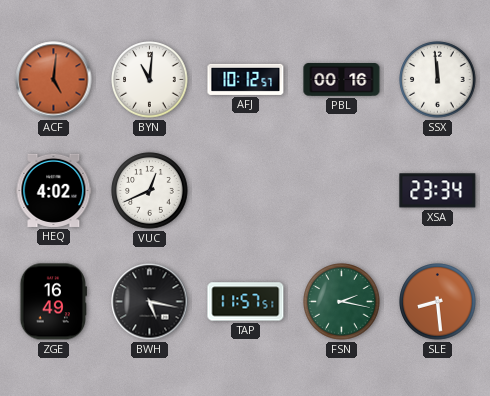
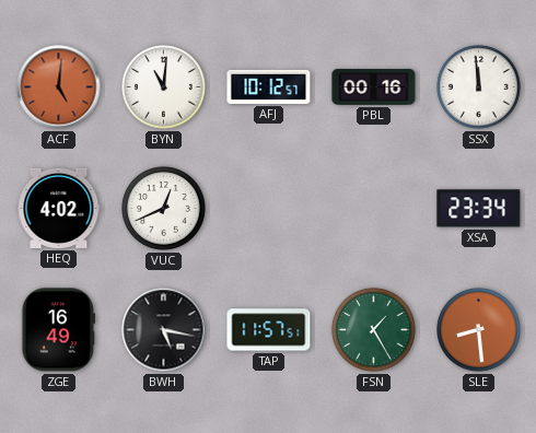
FSN: 2:17 -> 1:25
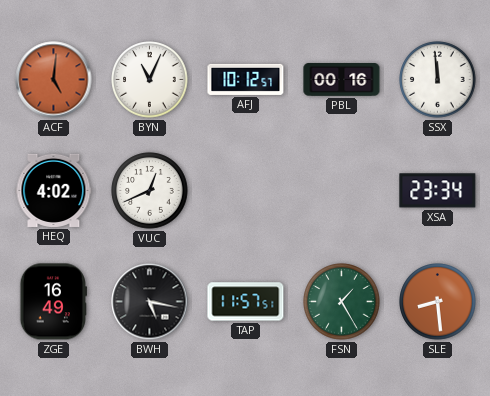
BYN: 11:01 -> 11:04
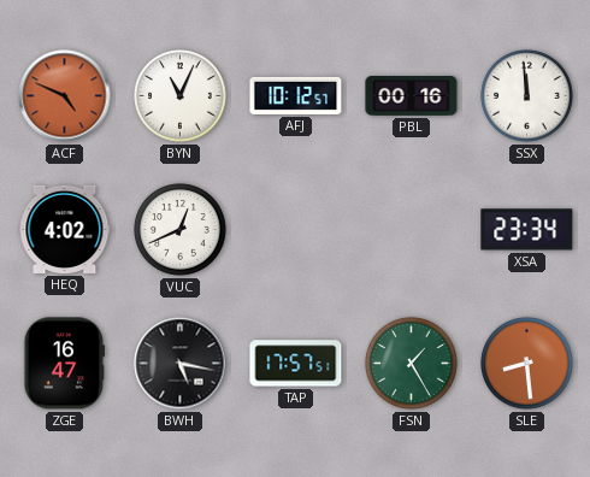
ACF: 5:01 -> 4:49
ZGE: 16:49 -> 16:47
TAP: 11:57 -> 17:57
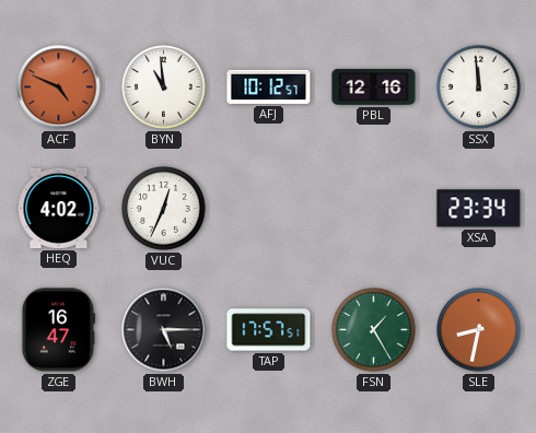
BYN: 11:04 -> 10:59
PBL: 00:16 -> 12:16
VUC: 12:41 -> 12:34
BWH: 5:17 -> 5:15
SLE: 8:29 -> 8:32
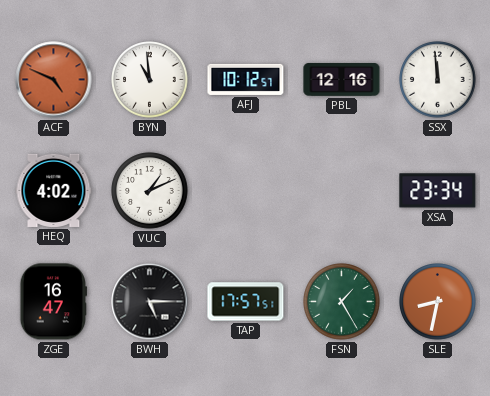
VUC: 12:34 -> 1:11
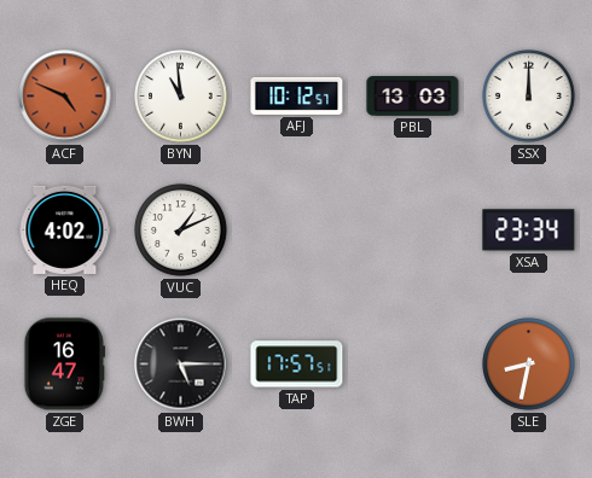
PBL: 12:16 -> 13:03
SSX: 11:59 -> 12:00
FSN: 1:25 -> none
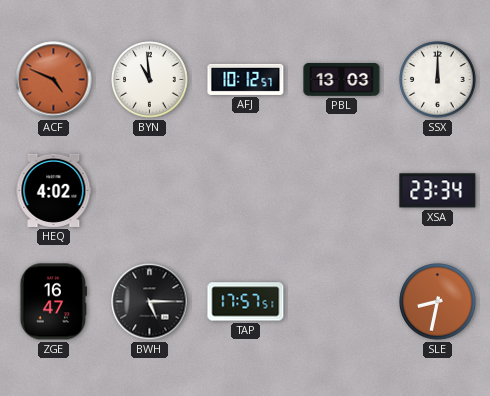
VUC: 1:11 -> none
